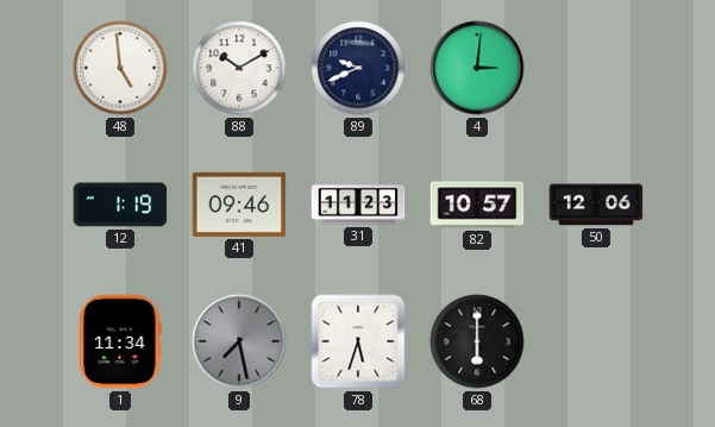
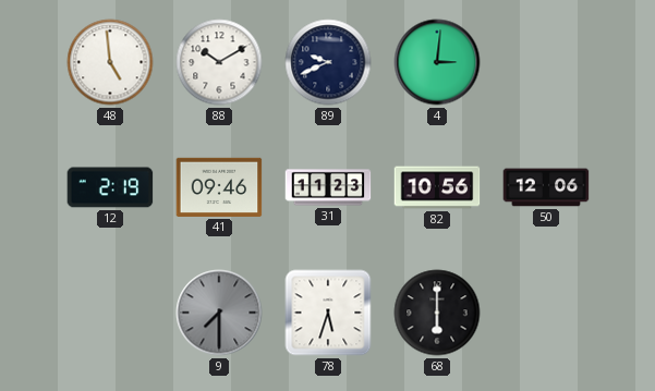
12: 1:19 -> 2:19
82: 10:57 -> 10:56
1: 11:34 -> none
9: 7:28 -> 7:30
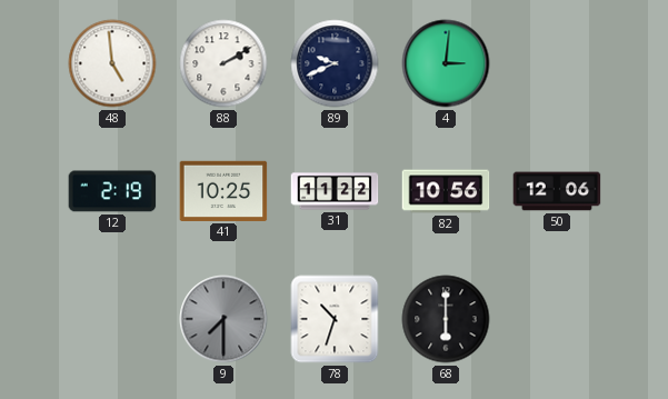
88: 10:10 -> 2:10
41: 09:46 -> 10:25
31: 11:23 -> 11:22
78: 5:33 -> 10:33
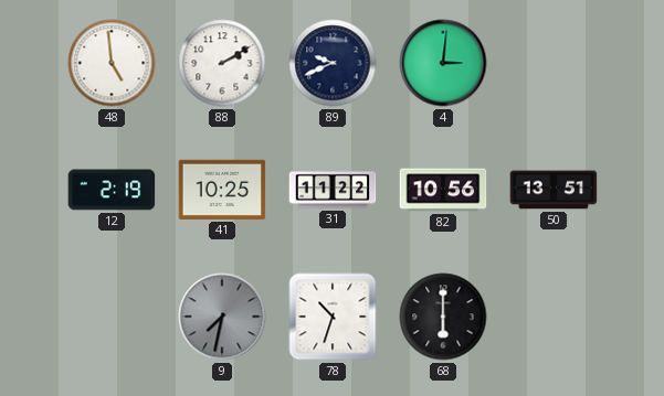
50: 12:06 -> 13:51
9: 7:30 -> 7:32
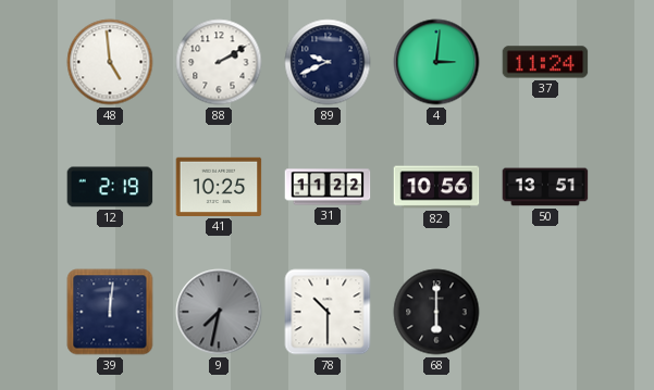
37: none -> 11:24
39: none -> 12:01
78: 10:33 -> 10:30
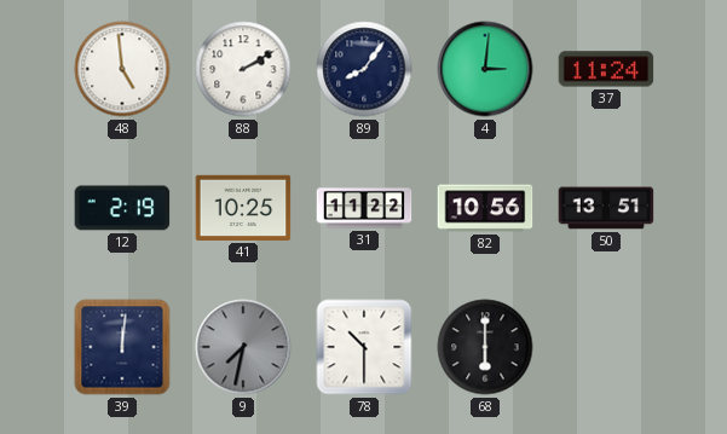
89: 9:41 -> 8:06
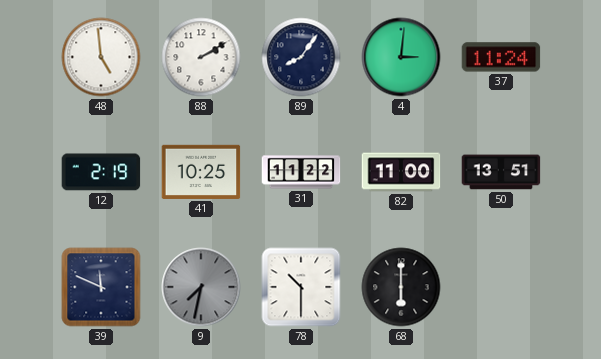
82: 10:56 -> 11:00
39: 12:01 -> 11:49
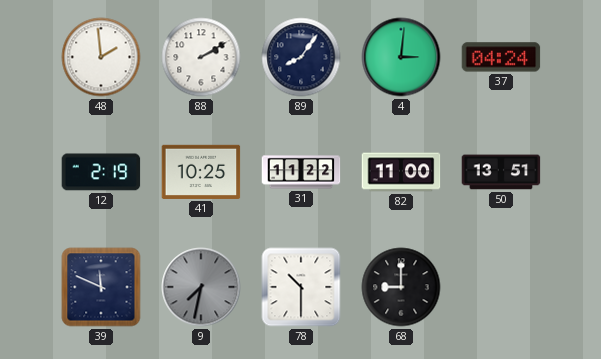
48: 4:59 -> 1:59
37: 11:24 -> 04:24
68: 6:00 -> 9:00
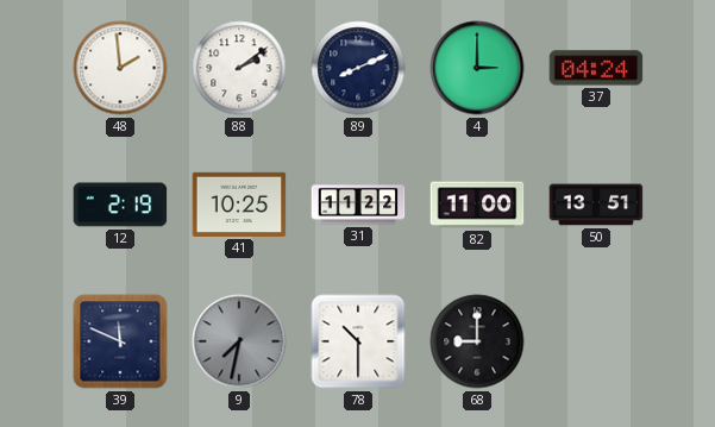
88: 2:10 -> 2:09
89: 8:06 -> 8:11
4: 3:01 -> 3:00
